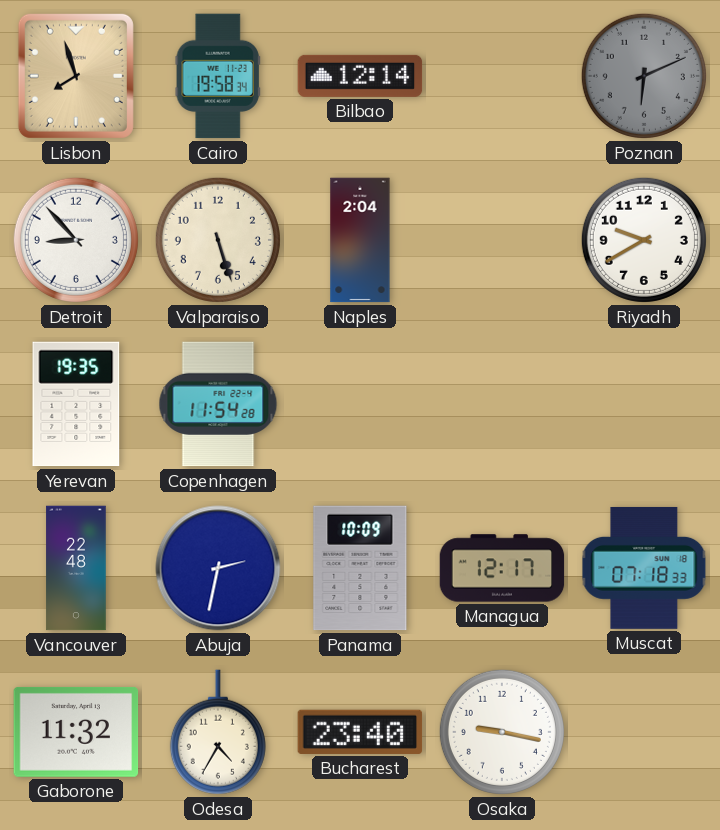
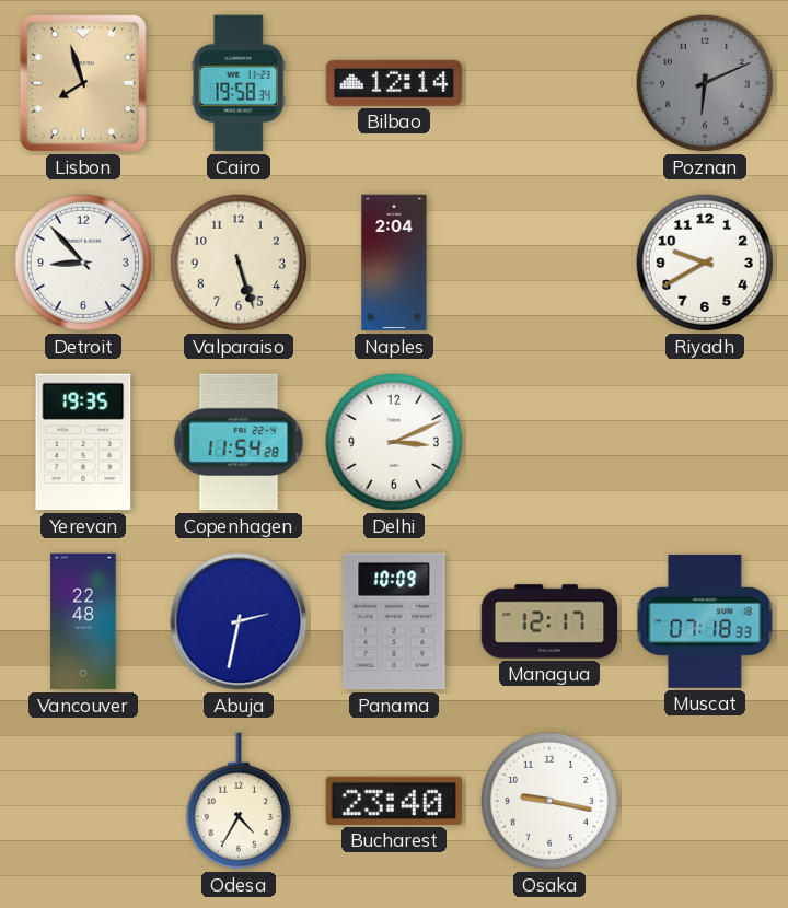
Delhi: none -> 3:11
Gaborone: 11:32 -> none
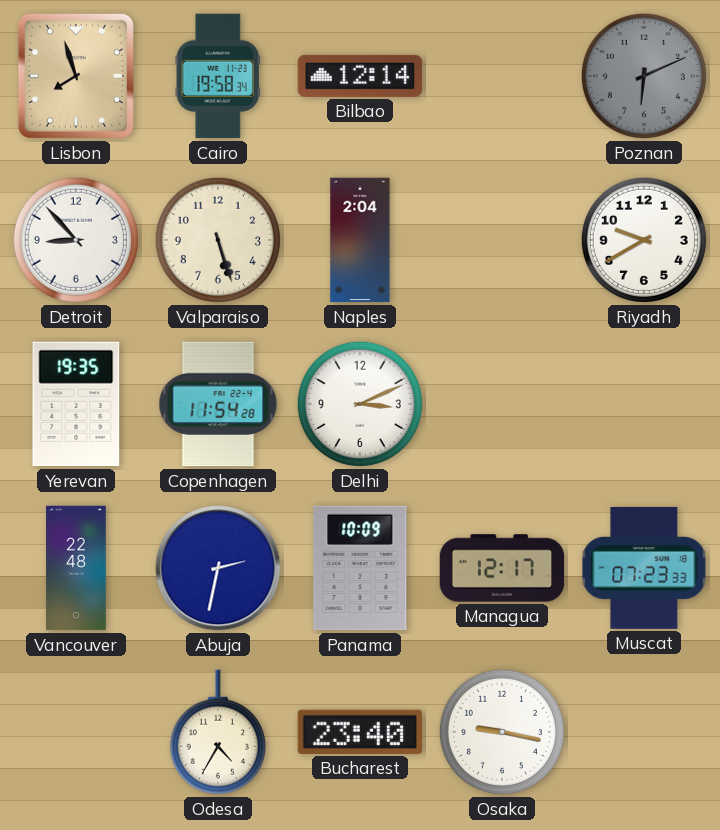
Muscat: 07:18 -> 07:23
